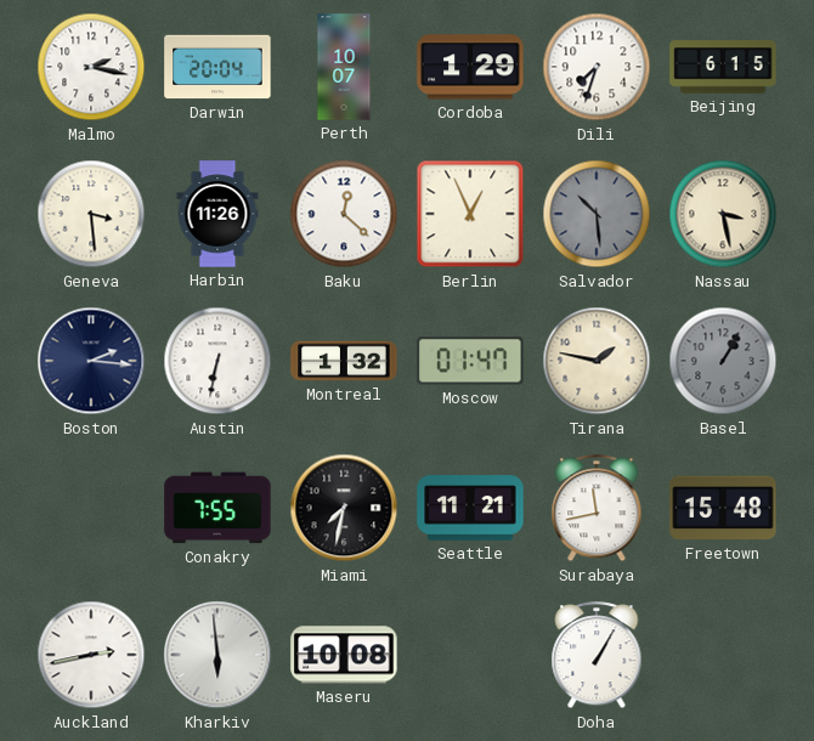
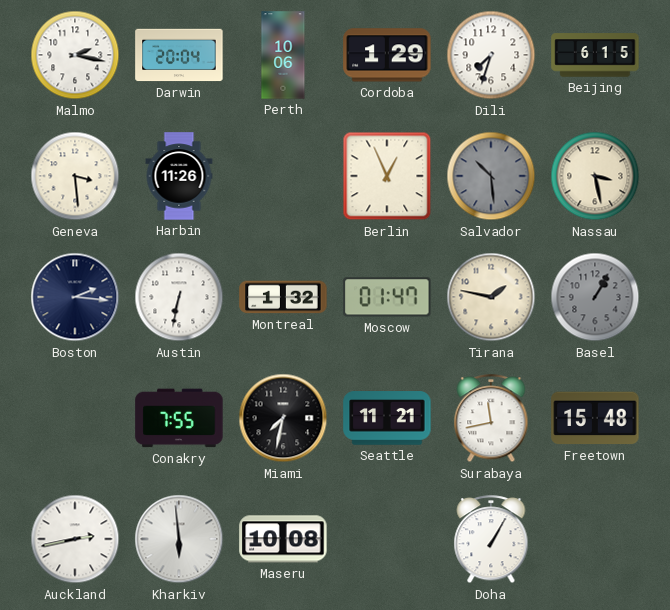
Perth: 10:07 -> 10:06
Baku: 12:22 -> none
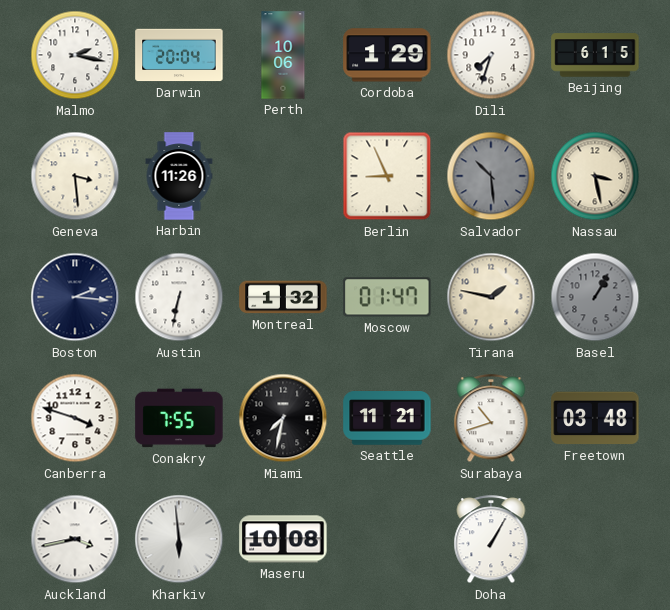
Berlin: 12:56 -> 8:56
Canberra: none -> 3:48
Surabaya: 11:43 -> 10:42
Freetown: 15:48 -> 03:48
Auckland: 2:43 -> 3:43
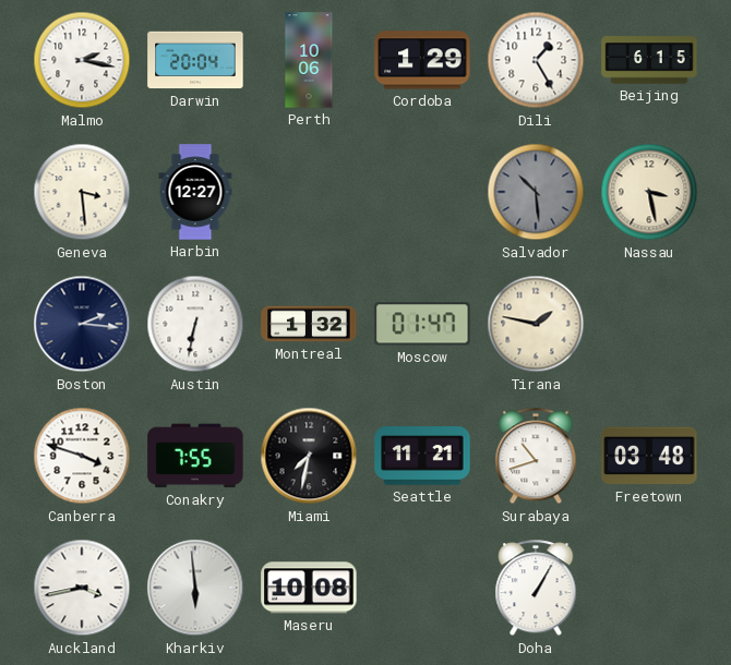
Dili: 7:33 -> 1:25
Harbin: 11:26 -> 12:27
Berlin: 8:56 -> none
Basel: 1:05 -> none
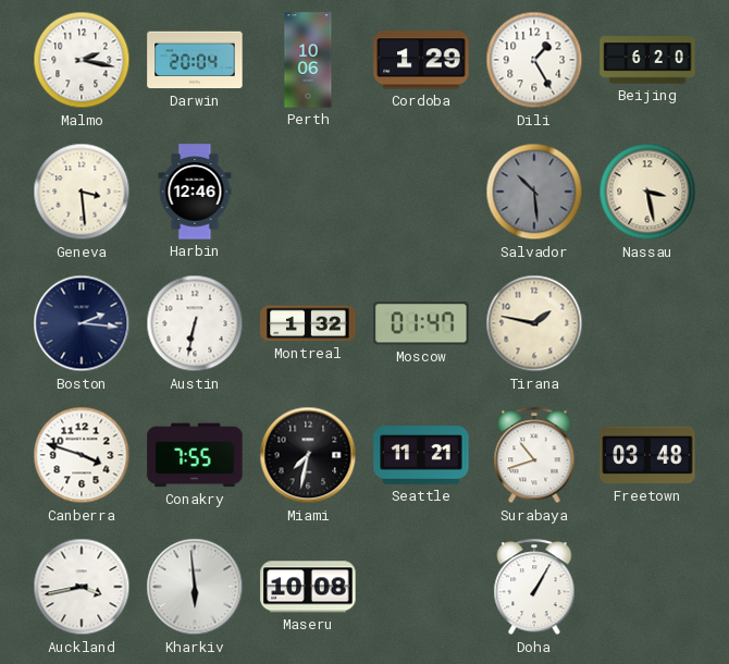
Beijing: 6:15 -> 6:20
Harbin: 12:27 -> 12:46
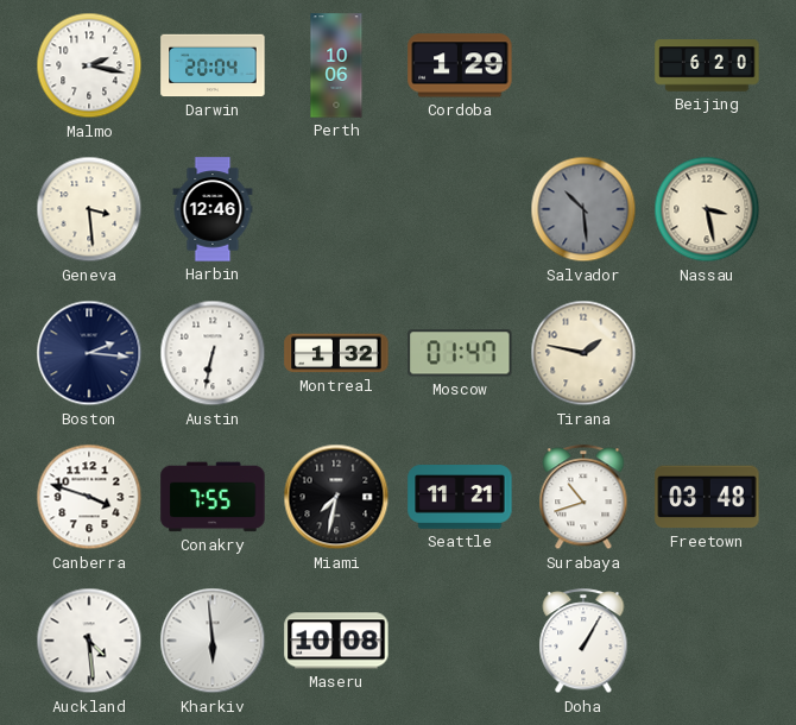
Dili: 1:25 -> none
Auckland: 3:43 -> 4:29
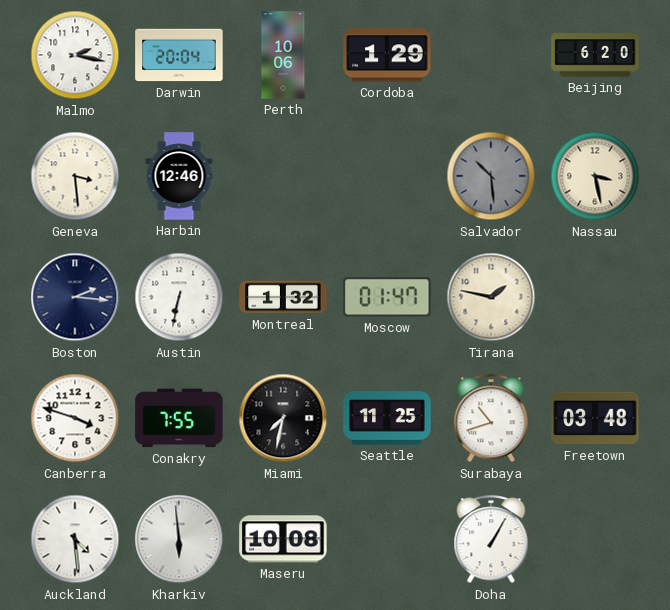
Seattle: 11:21 -> 11:25
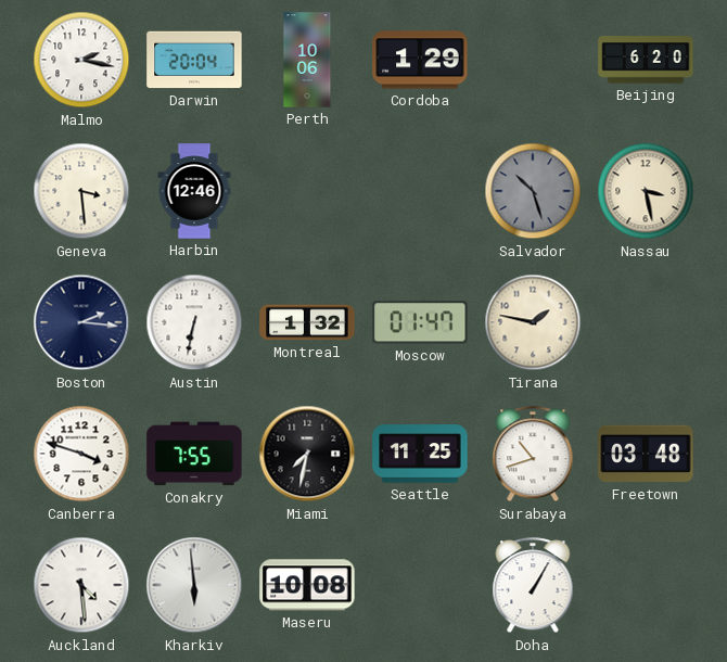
Salvador: 10:29 -> 10:27
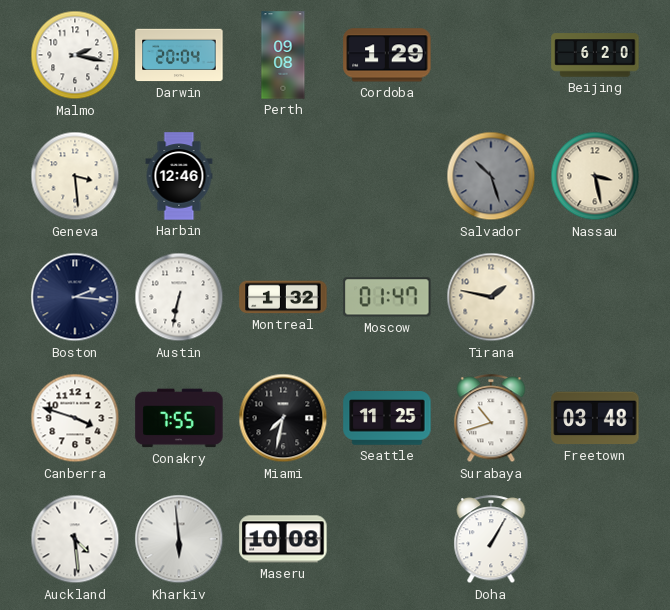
Perth: 10:06 -> 09:08
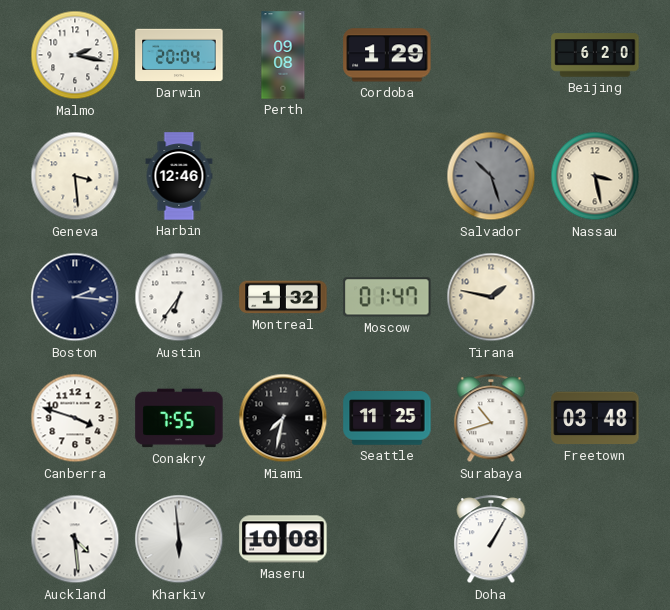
Austin: 6:32 -> 6:36
